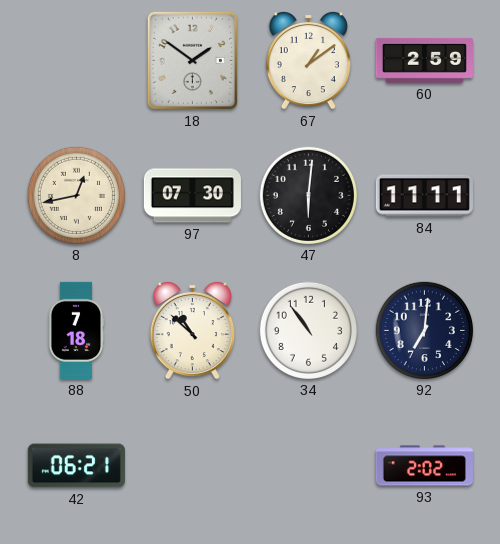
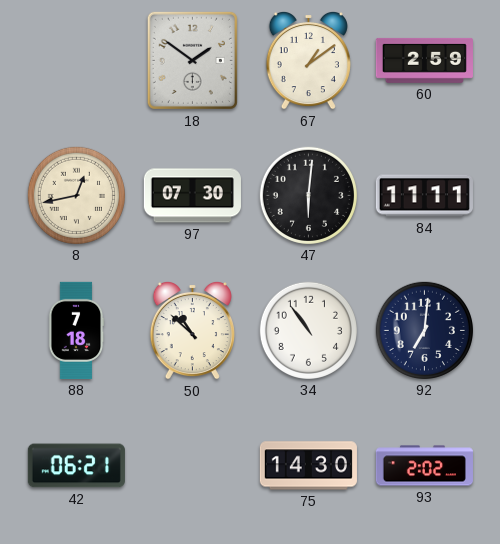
75: none -> 14:30
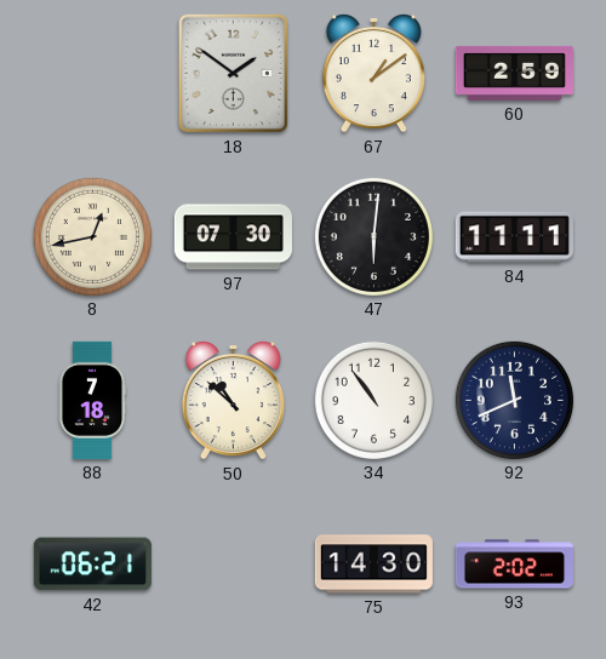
92: 7:01 -> 11:41
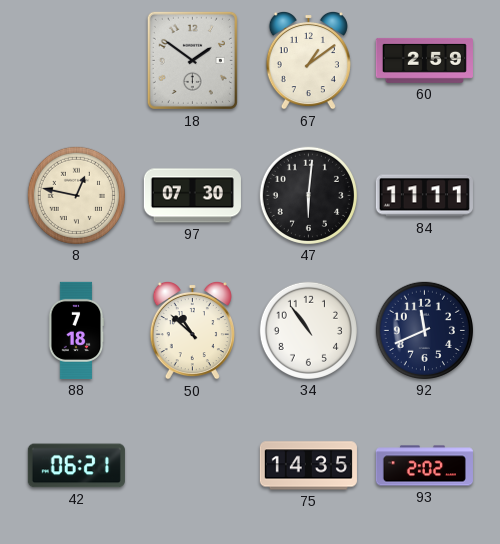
8: 12:43 -> 12:47
75: 14:30 -> 14:35
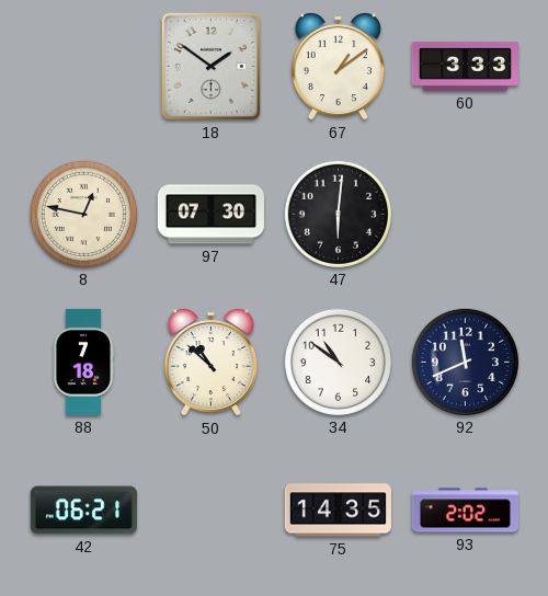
60: 2:59 -> 3:33
84: 11:11 -> none
34: 10:54 -> 10:51
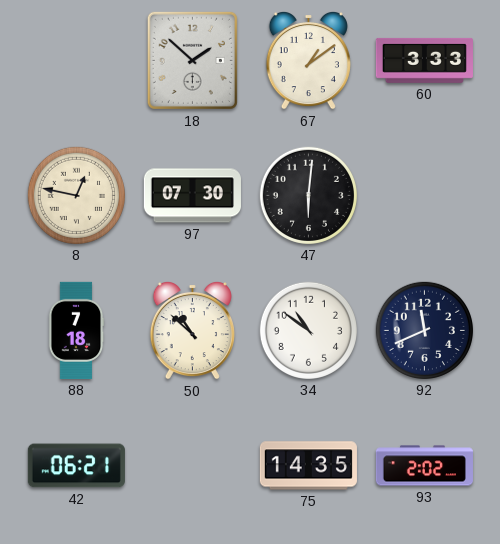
18: 1:51 -> 1:52
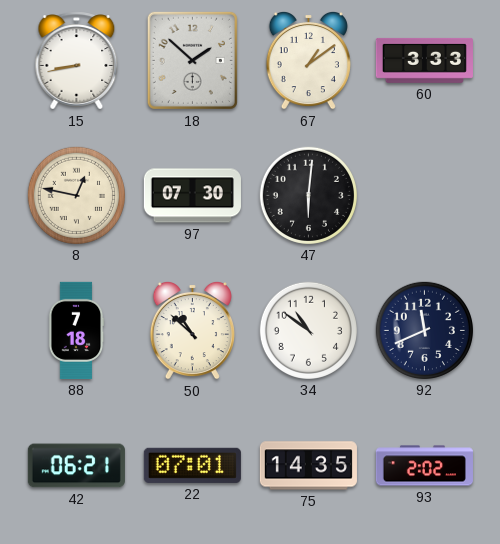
15: none -> 8:43
22: none -> 07:01
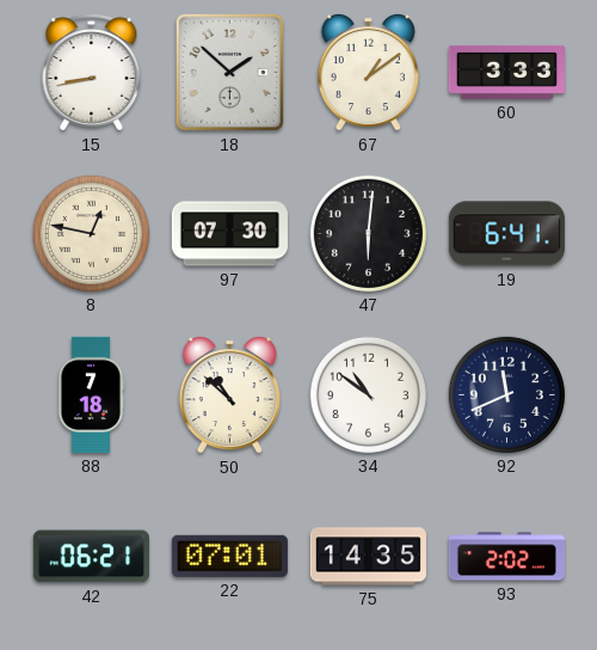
19: none -> 6:41
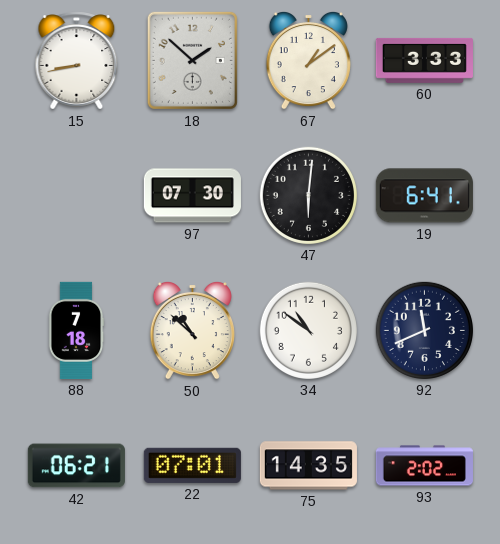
8: 12:47 -> none
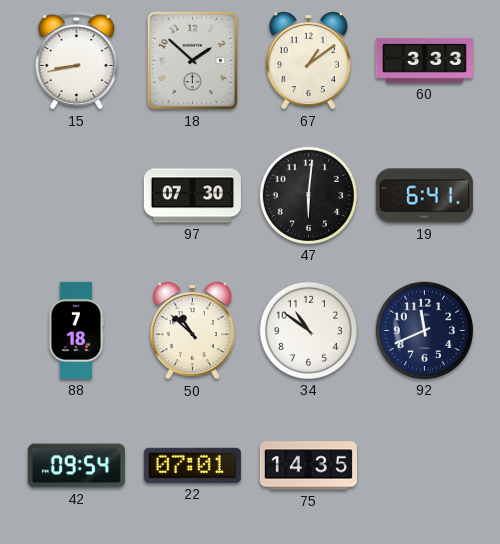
42: 06:21 -> 09:54
93: 2:02 -> none
